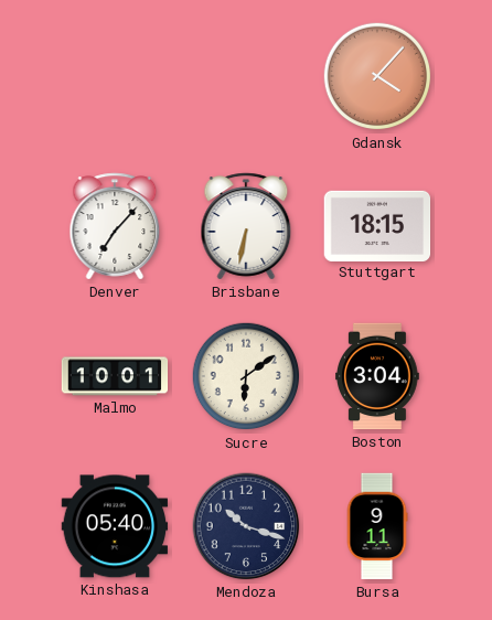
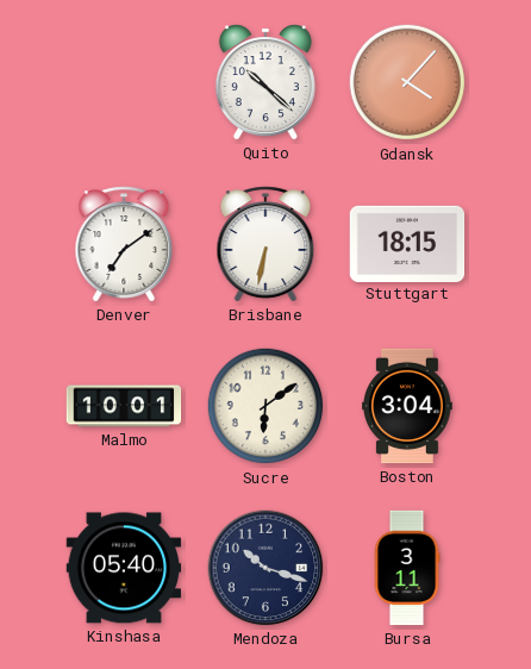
Quito: none -> 10:22
Denver: 7:07 -> 7:09
Bursa: 9:11 -> 3:11
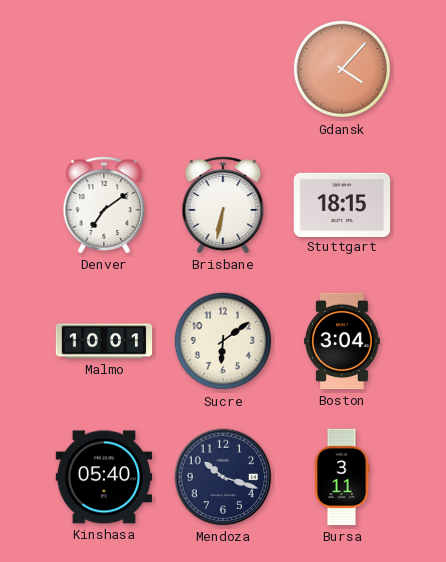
Quito: 10:22 -> none
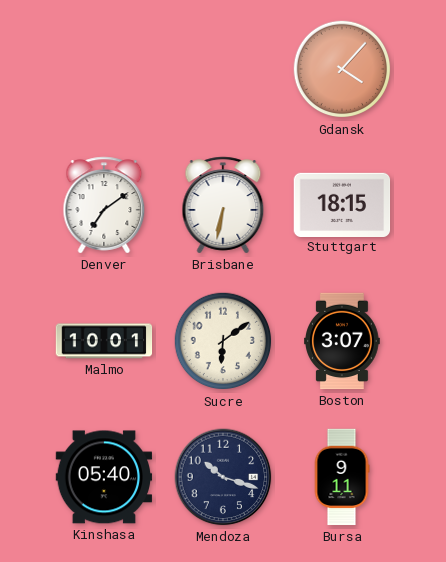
Boston: 3:04 -> 3:07
Bursa: 3:11 -> 9:11
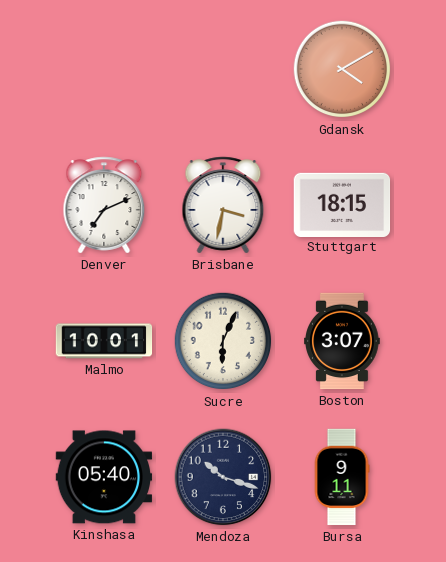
Gdansk: 4:07 -> 4:10
Denver: 7:09 -> 7:11
Brisbane: 6:32 -> 3:32
Sucre: 6:09 -> 6:04
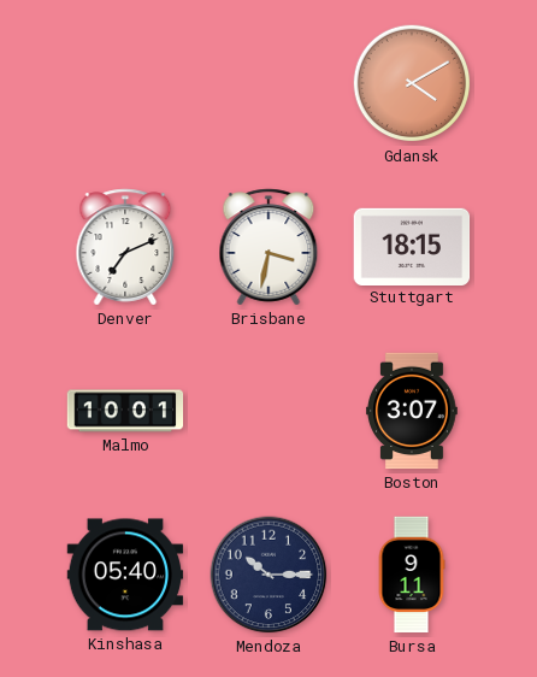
Sucre: 6:04 -> none
Mendoza: 10:18 -> 10:15
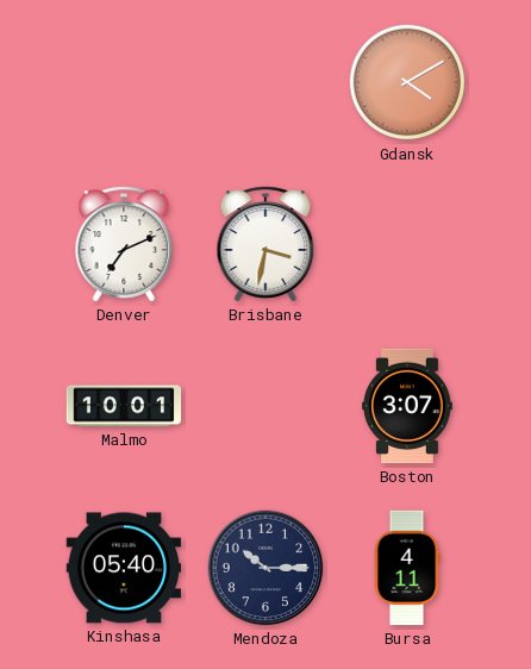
Stuttgart: 18:15 -> none
Bursa: 9:11 -> 4:11
